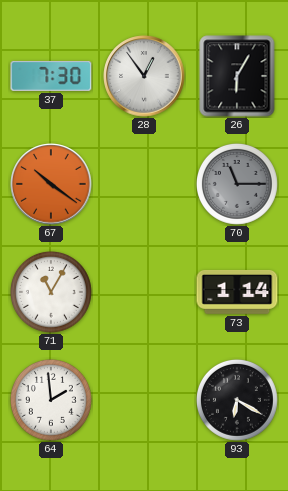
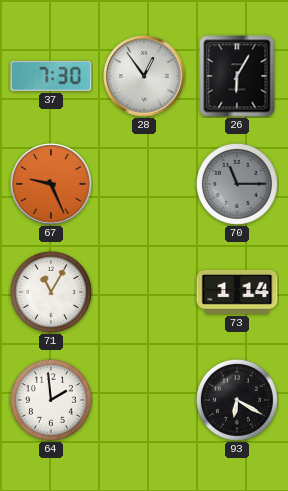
67: 10:21 -> 9:26
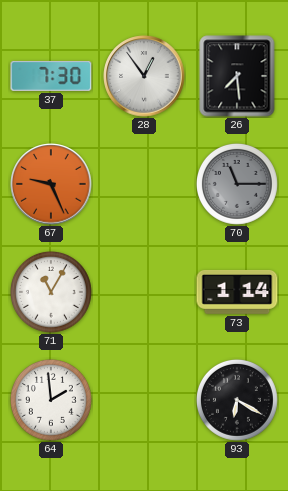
26: 6:05 -> 7:29
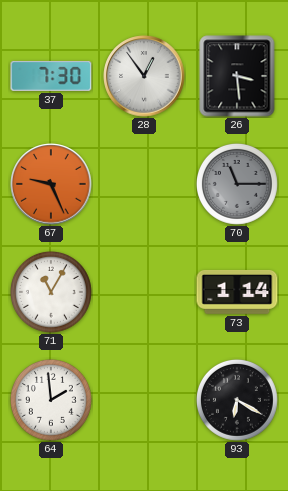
26: 7:29 -> 3:29
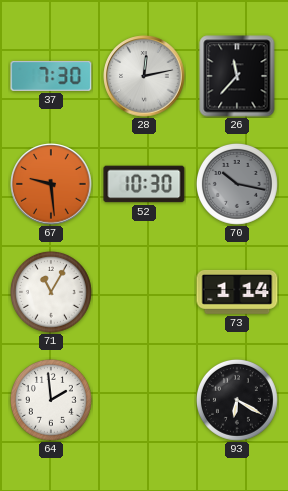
28: 12:54 -> 12:13
26: 3:29 -> 11:37
67: 9:26 -> 9:29
52: none -> 10:30
70: 11:15 -> 10:17
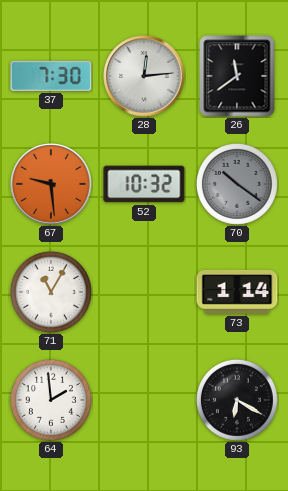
28: 12:13 -> 12:14
26: 11:37 -> 11:39
52: 10:30 -> 10:32
70: 10:17 -> 10:21
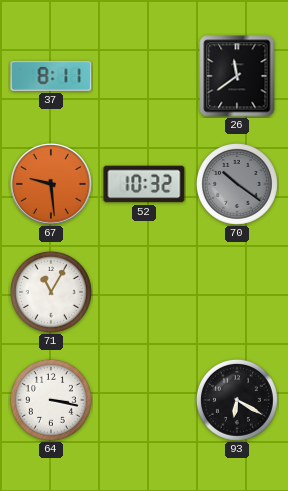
37: 7:30 -> 8:11
28: 12:14 -> none
73: 1:14 -> none
64: 1:59 -> 3:17
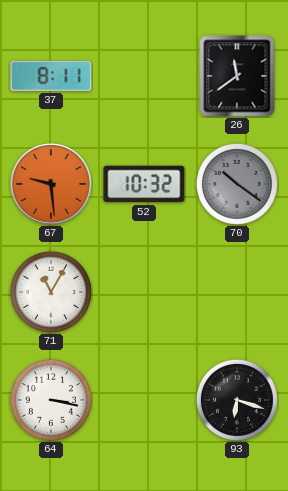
93: 6:20 -> 6:18
